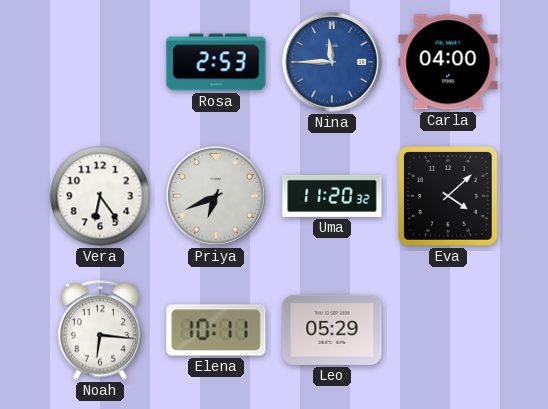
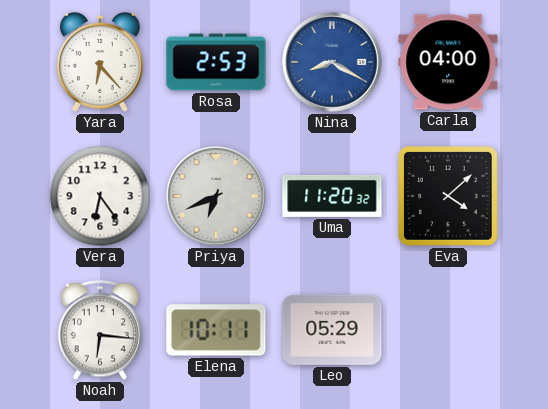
Yara: none -> 6:23
Nina: 11:45 -> 8:20
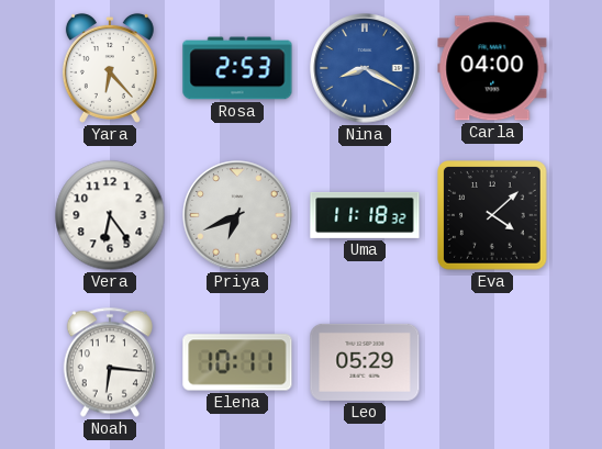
Uma: 11:20 -> 11:18
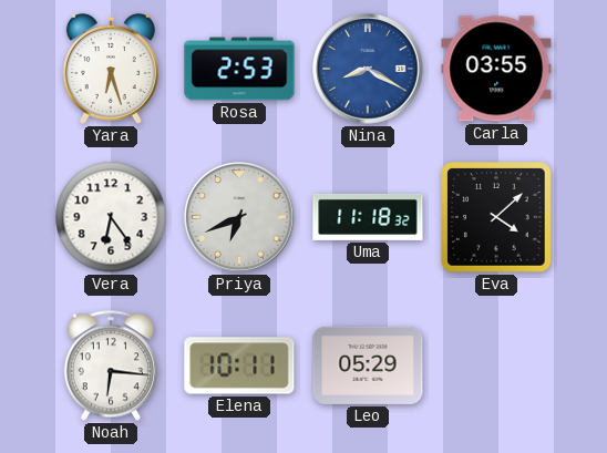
Yara: 6:23 -> 6:27
Carla: 04:00 -> 03:55
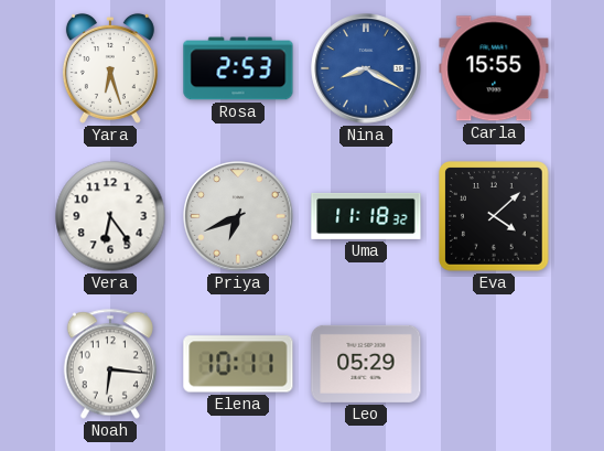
Carla: 03:55 -> 15:55
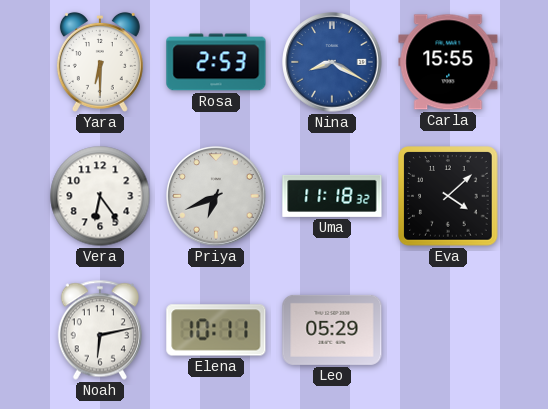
Yara: 6:27 -> 6:30
Noah: 6:16 -> 6:13
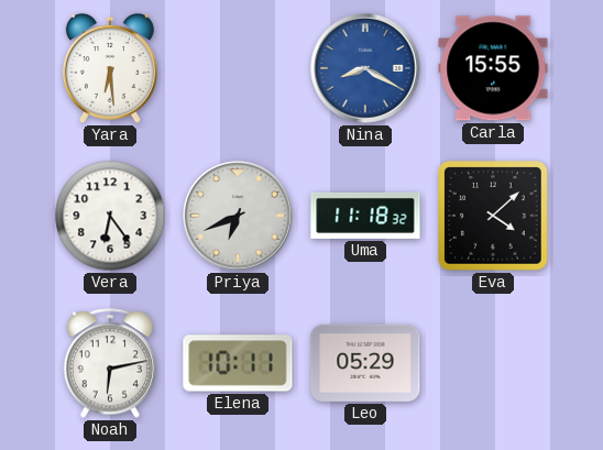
Yara: 6:30 -> 6:29
Rosa: 2:53 -> none
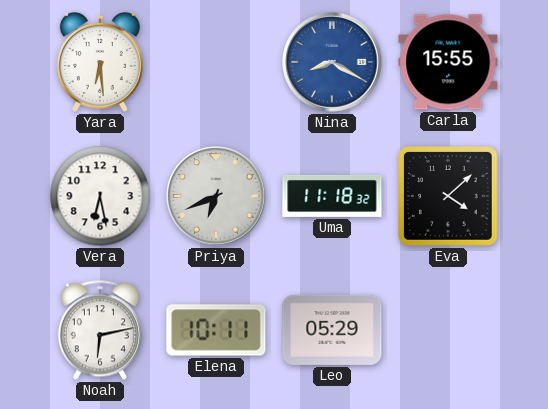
Vera: 6:24 -> 6:28
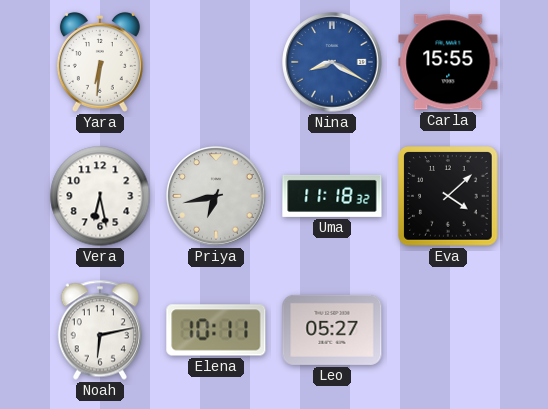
Yara: 6:29 -> 6:31
Priya: 6:41 -> 6:43
Leo: 05:29 -> 05:27
